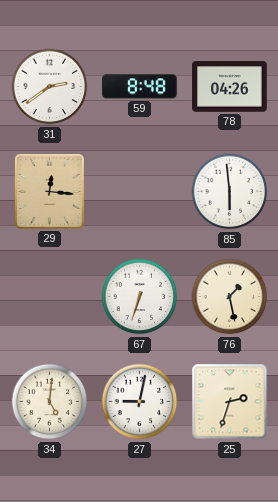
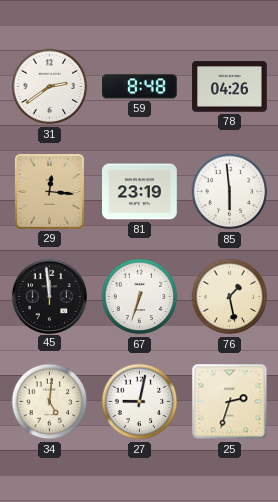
81: none -> 23:19
45: none -> 11:59
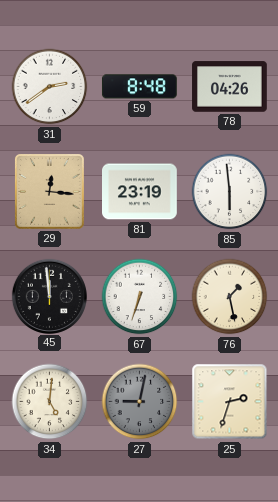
27 dial: white -> grey
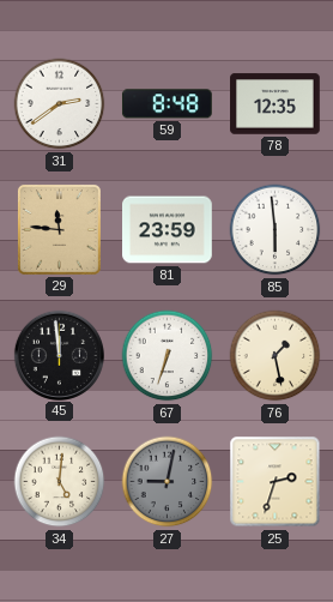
78: 04:26 -> 12:35
29: 12:16 -> 11:46
81: 23:19 -> 23:59
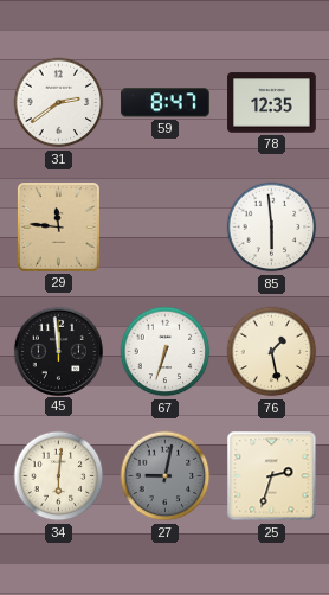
59: 8:48 -> 8:47
81: 23:59 -> none
34: 5:01 -> 6:01
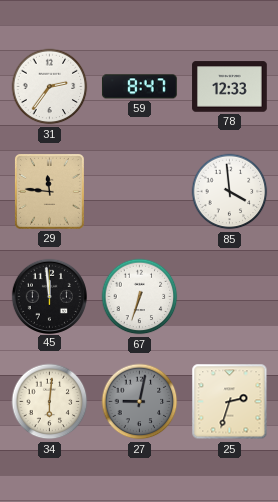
31: 2:39 -> 2:36
78: 12:35 -> 12:33
85: 5:59 -> 3:59
76: 1:28 -> none
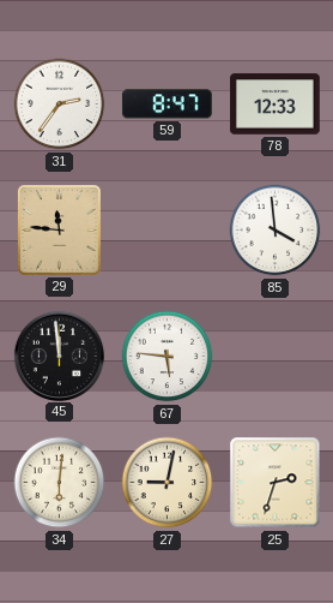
67: 6:33 -> 5:46
27 dial: grey -> cream
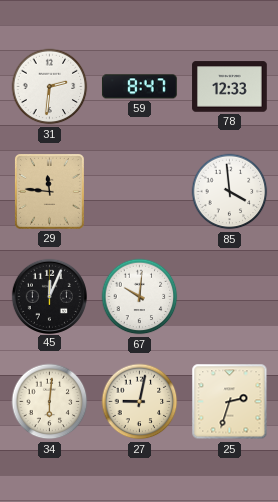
31: 2:36 -> 2:31
45: 11:59 -> 12:04
67: 5:46 -> 10:01
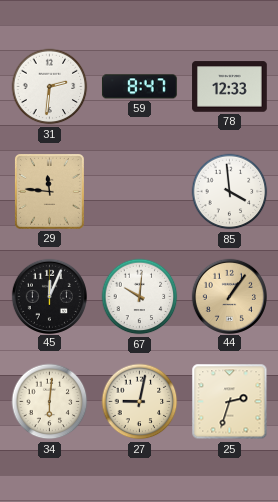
44: none -> 1:06
